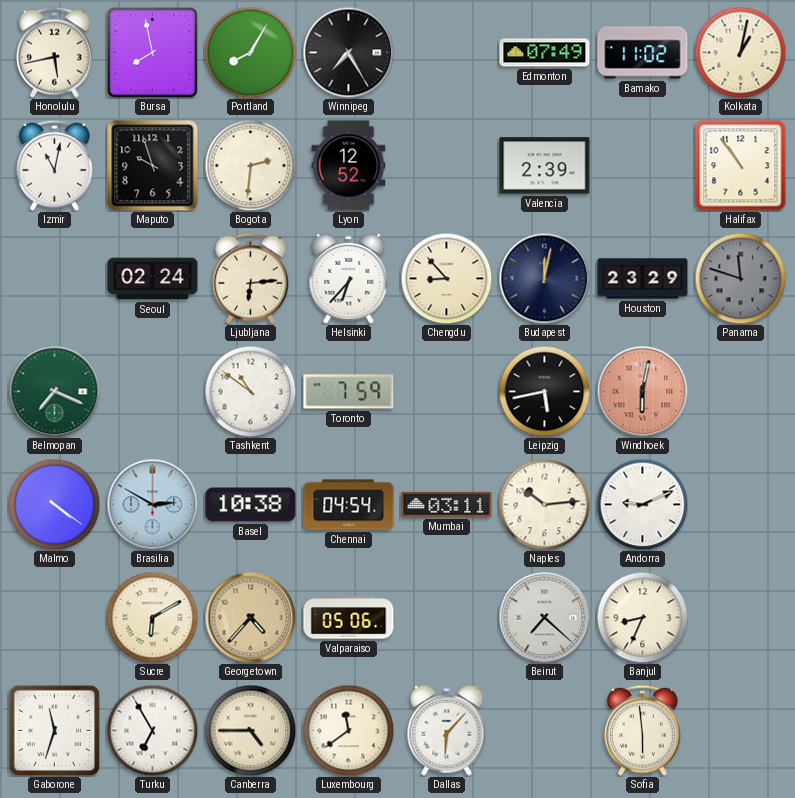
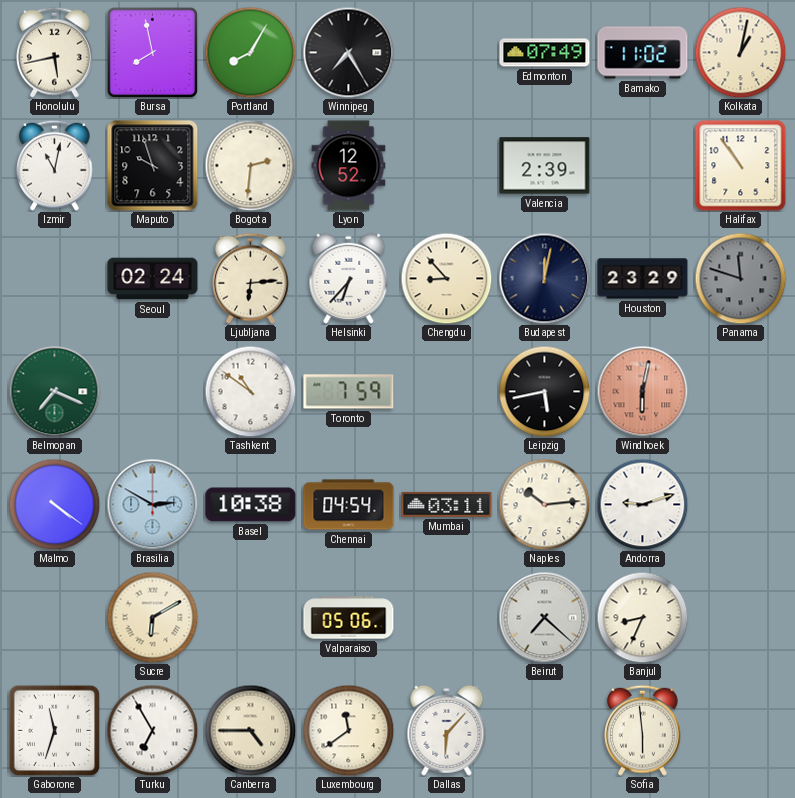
Andorra: 9:11 -> 9:12
Georgetown: 4:37 -> none
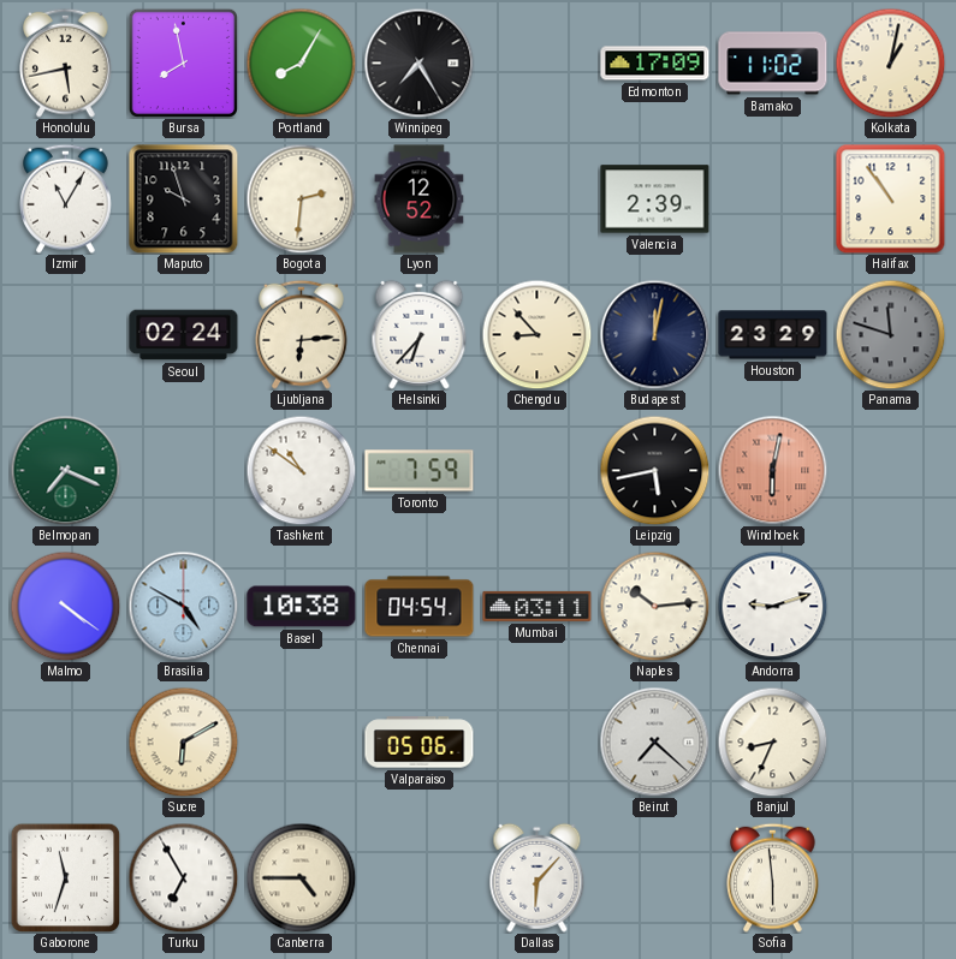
Edmonton: 07:49 -> 17:09
Izmir: 11:02 -> 11:05
Brasilia: 2:50 -> 4:50
Luxembourg: 11:39 -> none
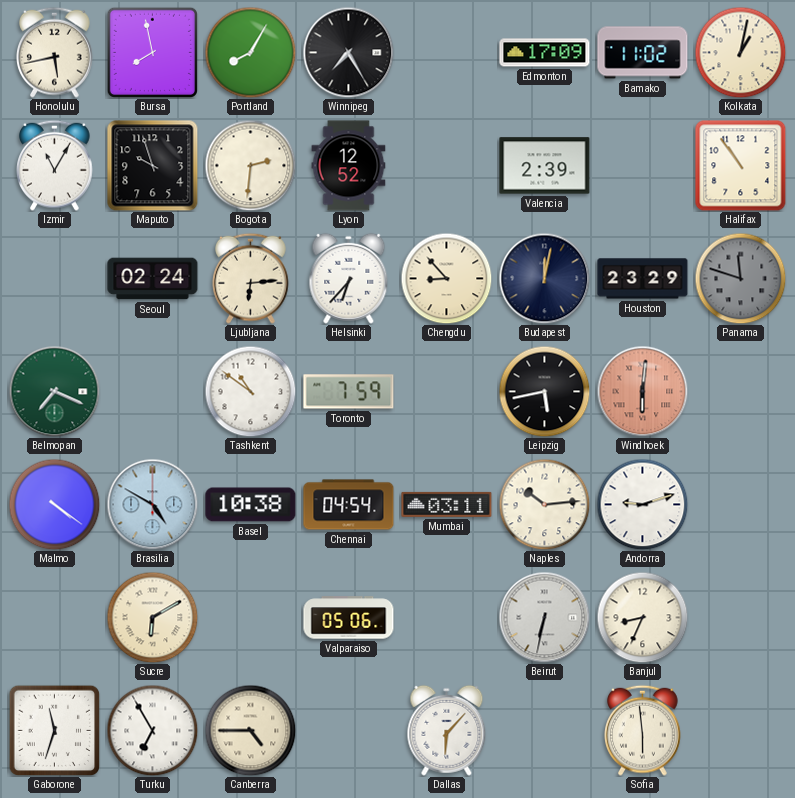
Windhoek: 6:02 -> 6:01
Beirut: 7:22 -> 6:32
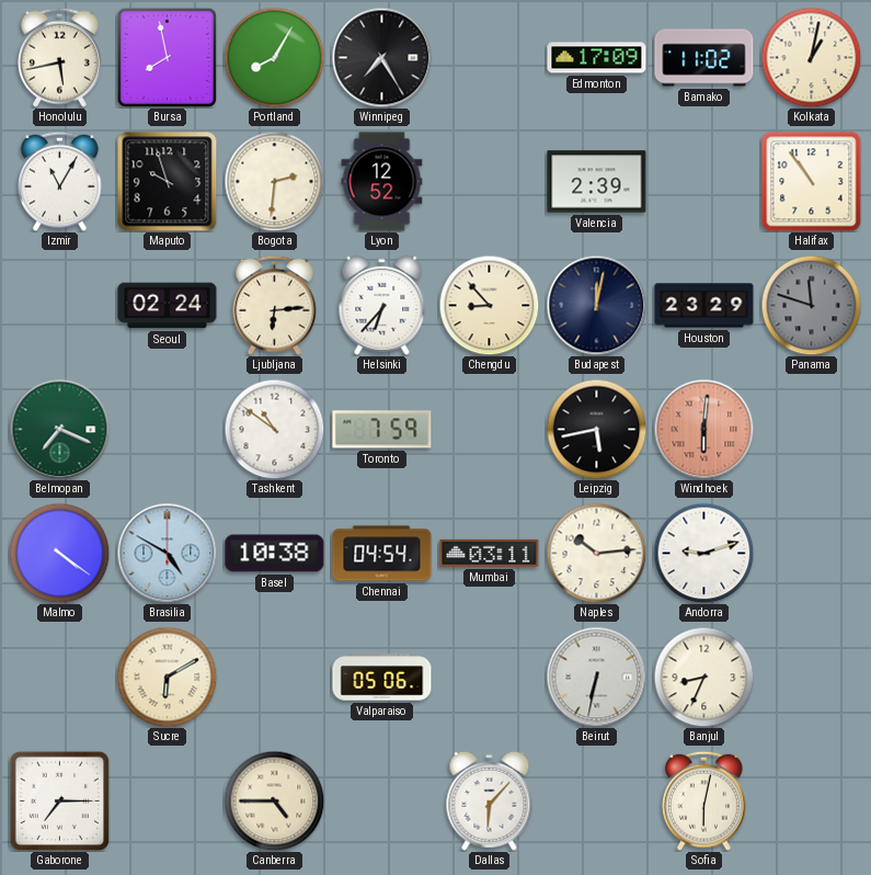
Gaborone: 11:33 -> 7:15
Turku: 6:55 -> none
Sofia: 5:59 -> 6:02
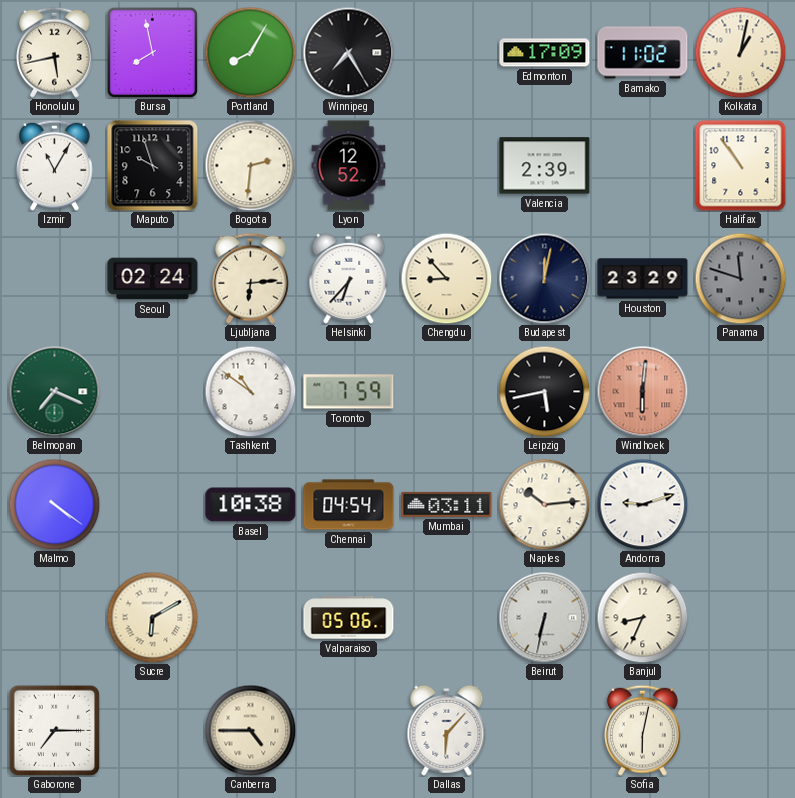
Brasilia: 4:50 -> none
